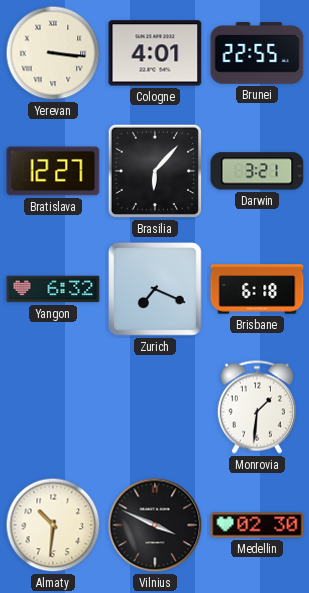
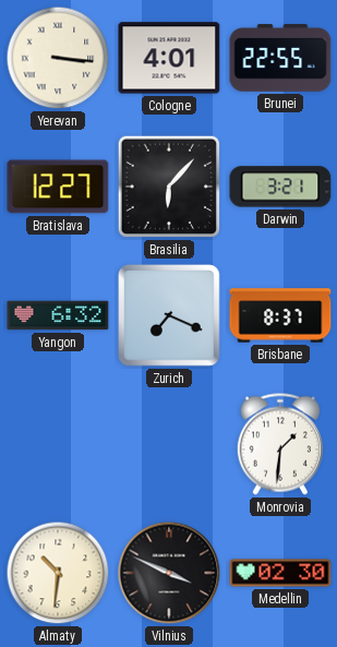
Brisbane: 6:18 -> 8:37
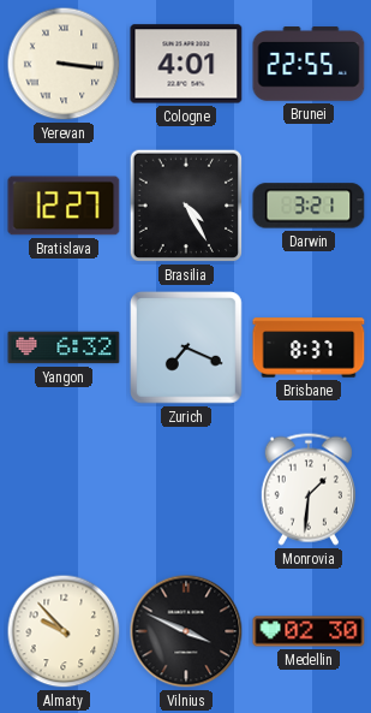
Brasilia: 6:07 -> 4:25
Almaty: 10:31 -> 9:53
